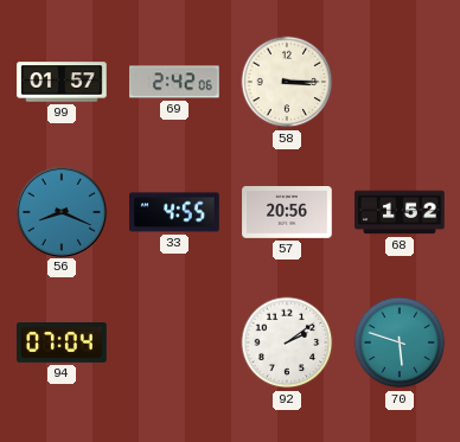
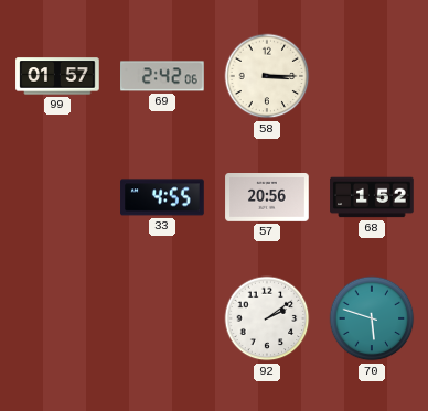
56: 8:19 -> none
94: 07:04 -> none
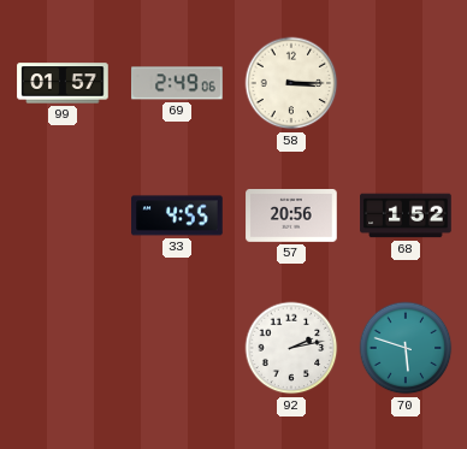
69: 2:42 -> 2:49
92: 2:09 -> 2:13
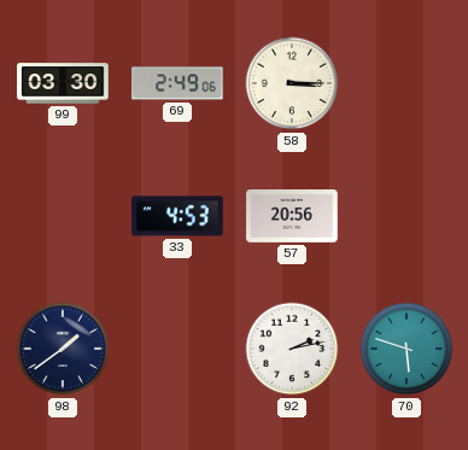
99: 01:57 -> 03:30
33: 4:55 -> 4:53
68: 1:52 -> none
98: none -> 1:39
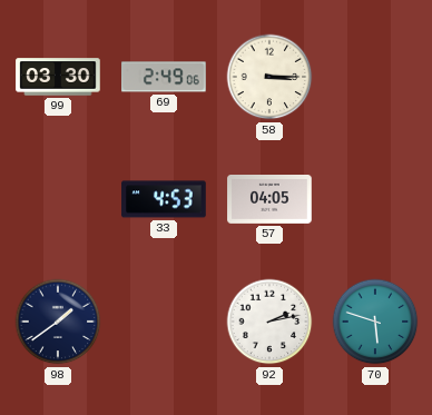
57: 20:56 -> 04:05
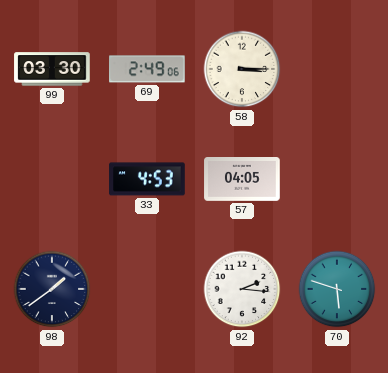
92: 2:13 -> 2:16
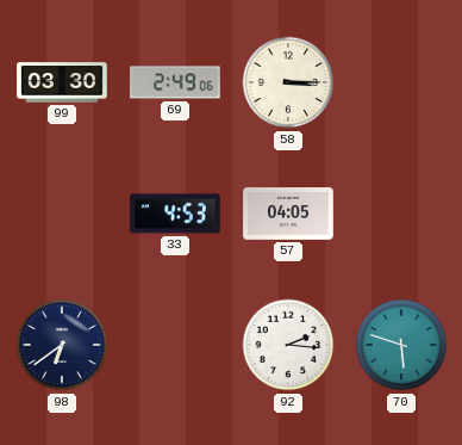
98: 1:39 -> 6:39
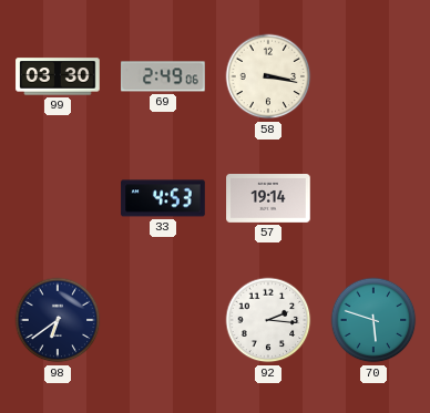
58: 3:15 -> 3:17
57: 04:05 -> 19:14
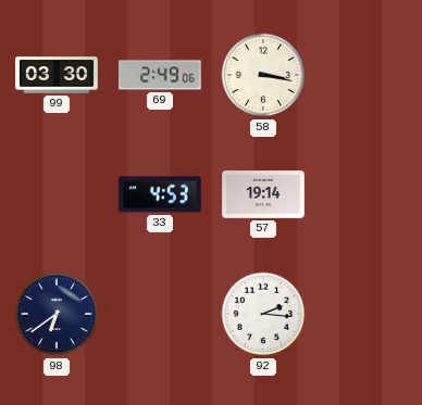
70: 5:48 -> none
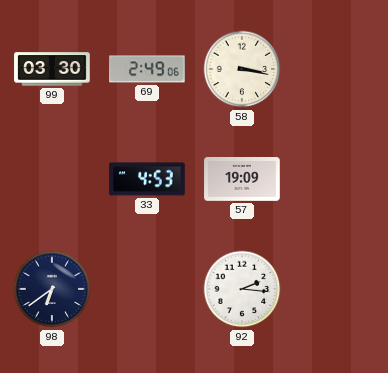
57: 19:14 -> 19:09
